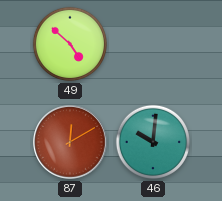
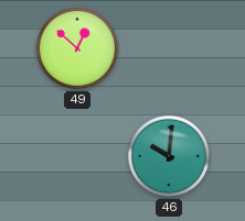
49: 4:52 -> 12:52
87: 12:10 -> none
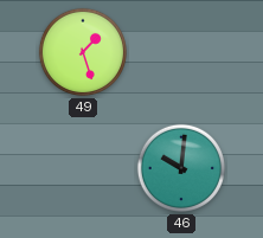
49: 12:52 -> 1:27
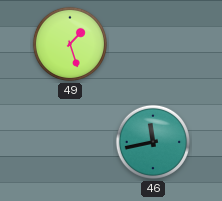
46: 10:01 -> 11:43
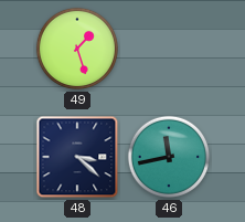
48: none -> 3:22
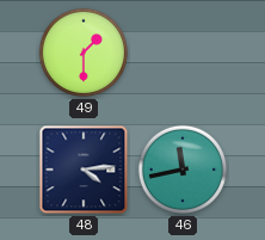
49: 1:27 -> 1:30
48: 3:22 -> 4:14
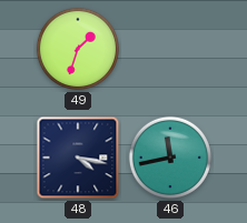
49: 1:30 -> 1:33
48: 4:14 -> 4:17
